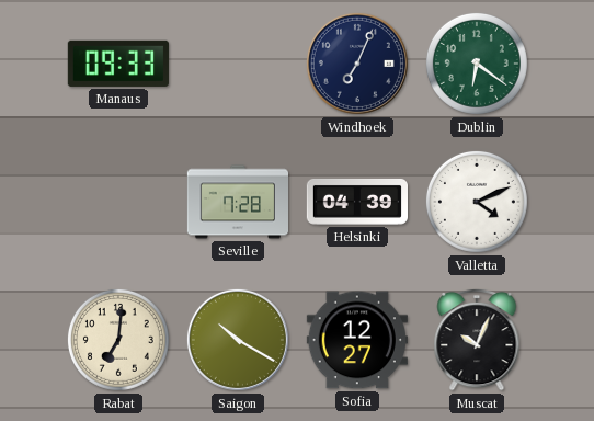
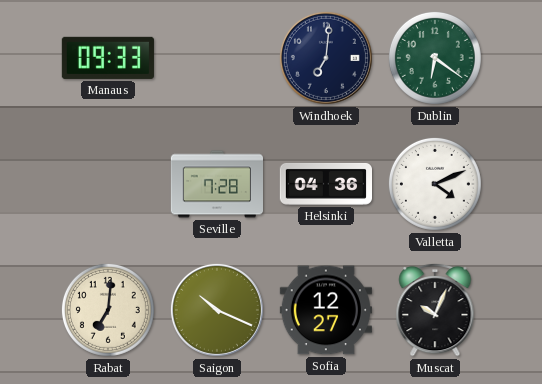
Windhoek: 7:04 -> 7:01
Helsinki: 04:39 -> 04:36
Saigon: 10:20 -> 10:19
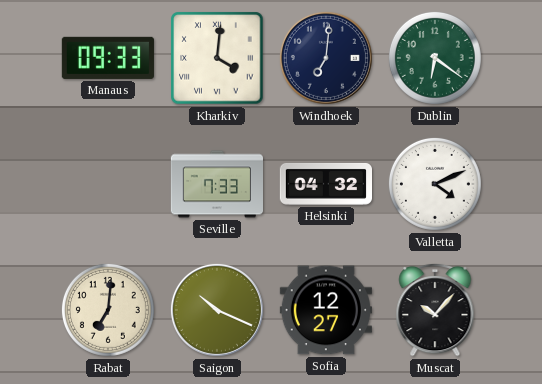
Kharkiv: none -> 4:01
Seville: 7:28 -> 7:33
Helsinki: 04:36 -> 04:32
Muscat: 10:04 -> 10:07
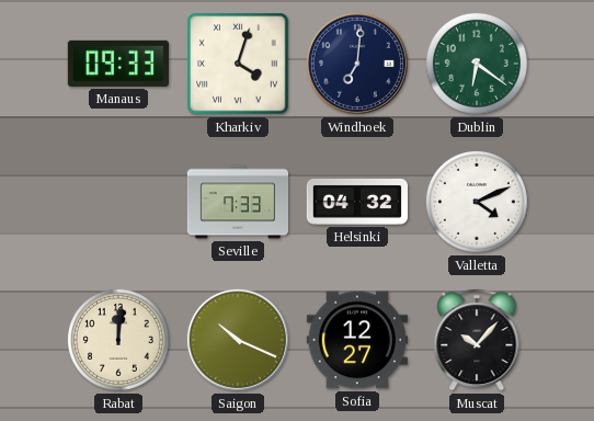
Kharkiv: 4:01 -> 4:03
Rabat: 7:01 -> 12:01
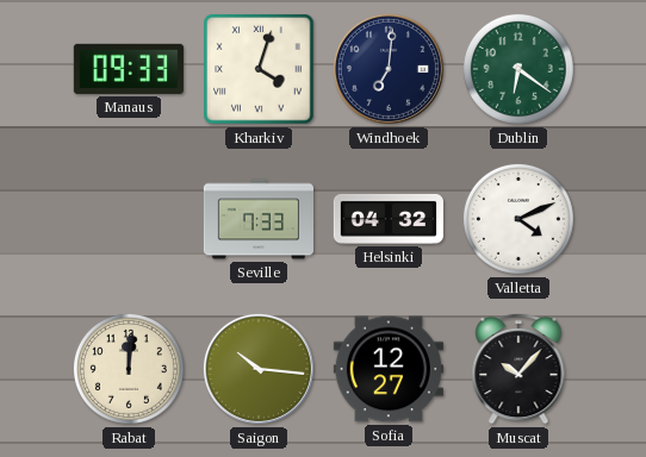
Saigon: 10:19 -> 10:16
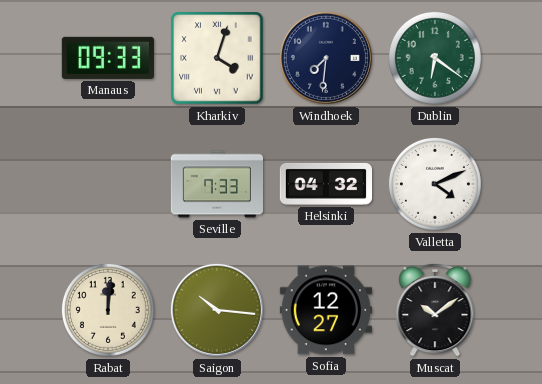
Windhoek: 7:01 -> 7:31
Muscat: 10:07 -> 10:09
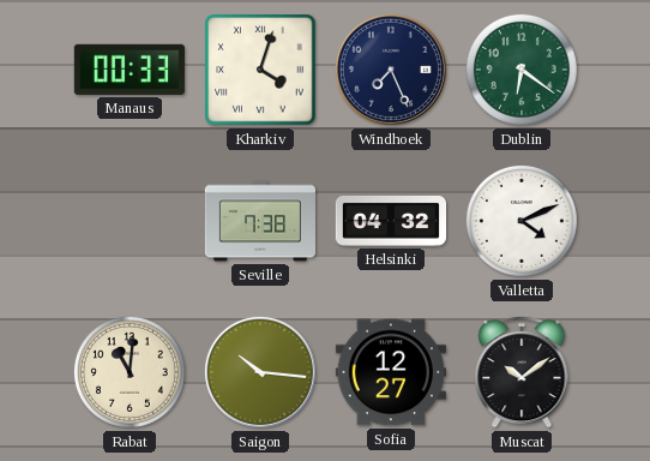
Manaus: 09:33 -> 00:33
Windhoek: 7:31 -> 7:26
Seville: 7:33 -> 7:38
Rabat: 12:01 -> 11:01
